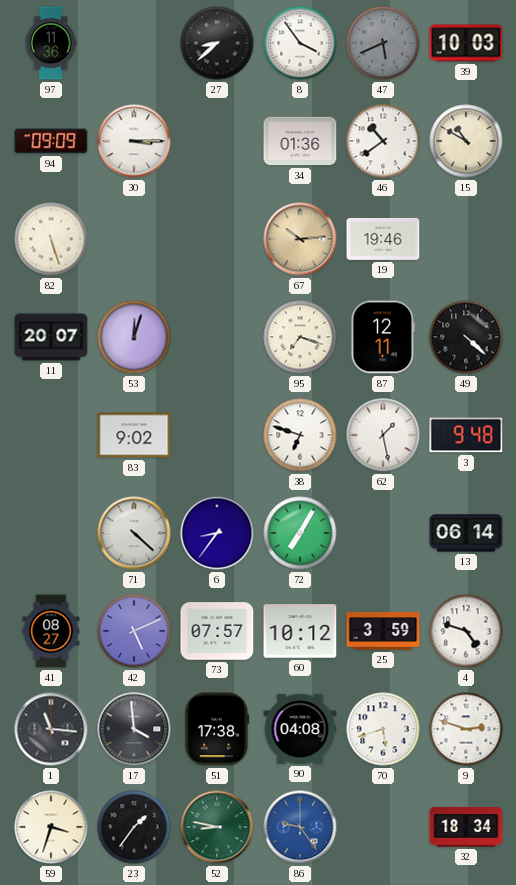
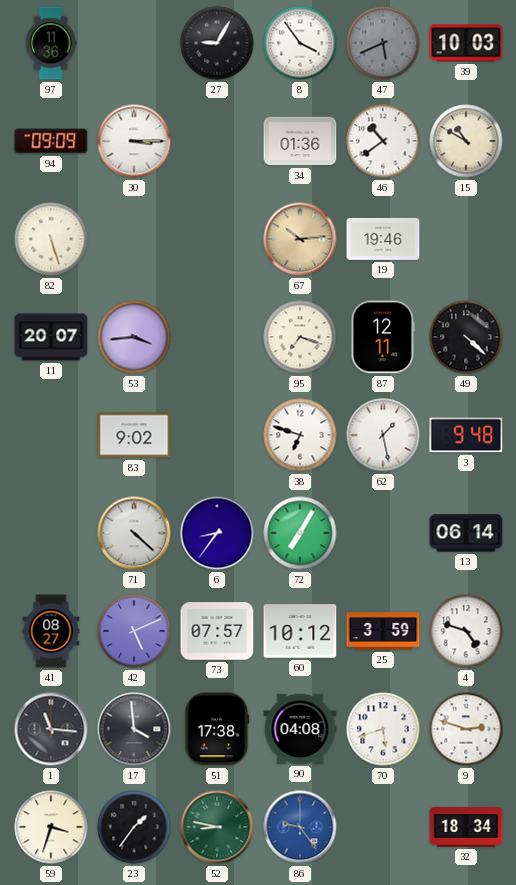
27: 8:38 -> 9:05
53: 12:03 -> 3:44
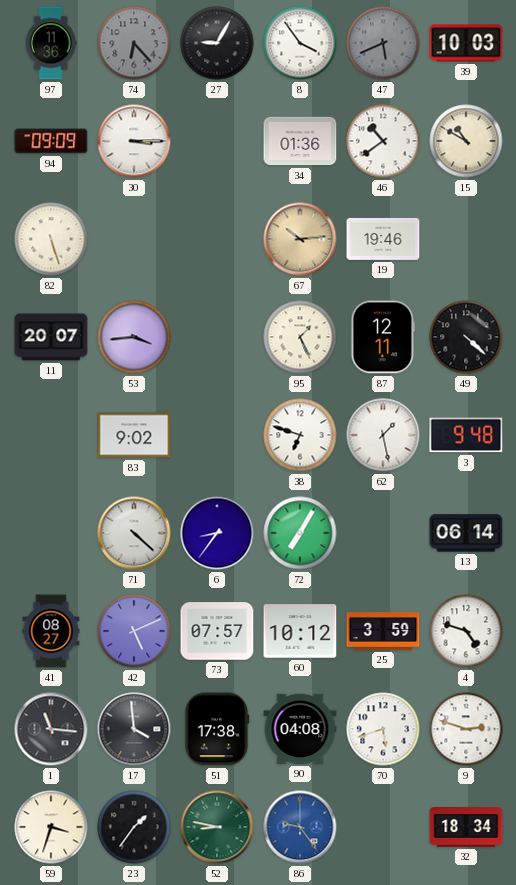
74: none -> 6:23
95: 7:18 -> 1:26
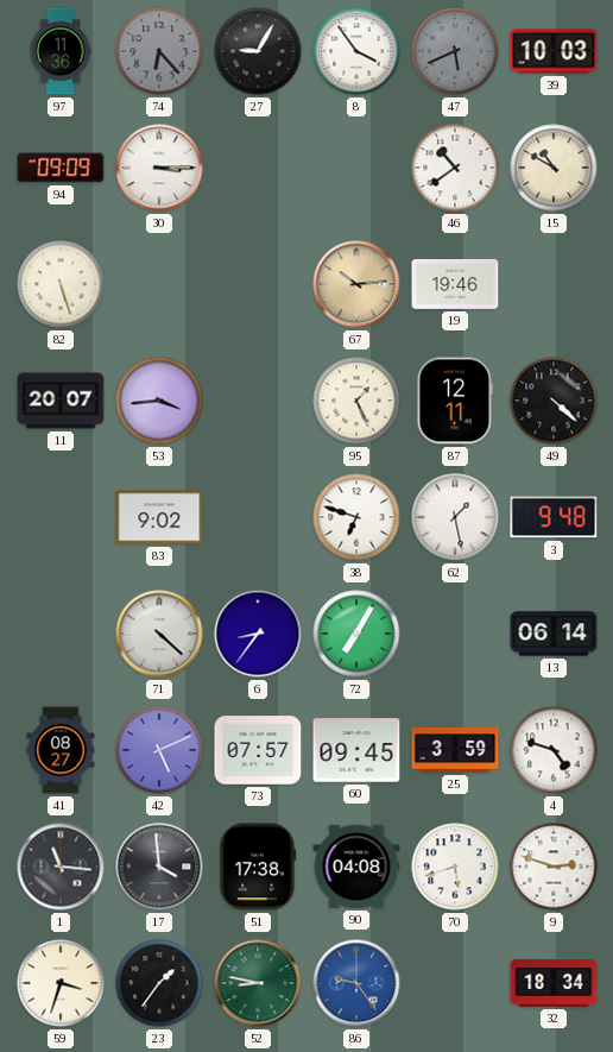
34: 01:36 -> none
60: 10:12 -> 09:45
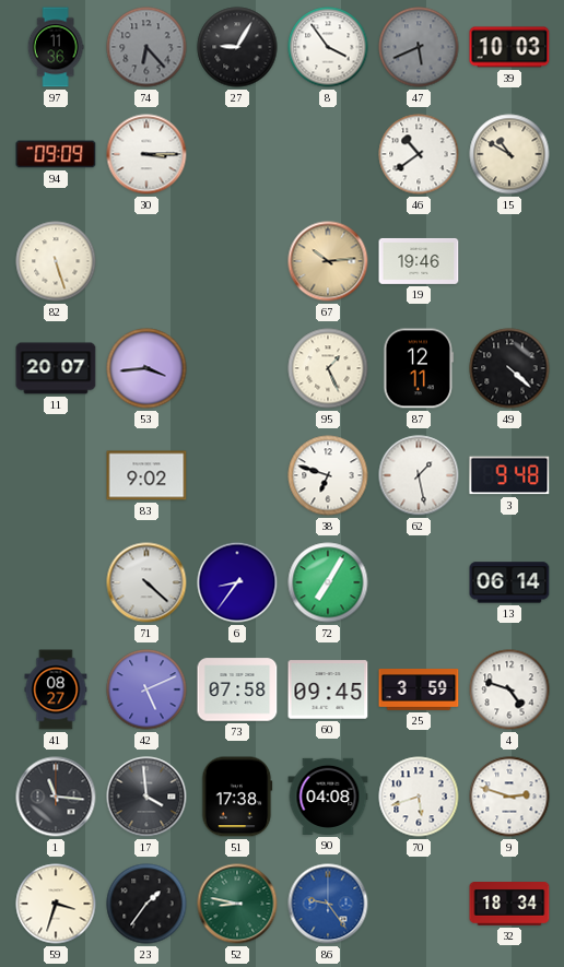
73: 07:57 -> 07:58
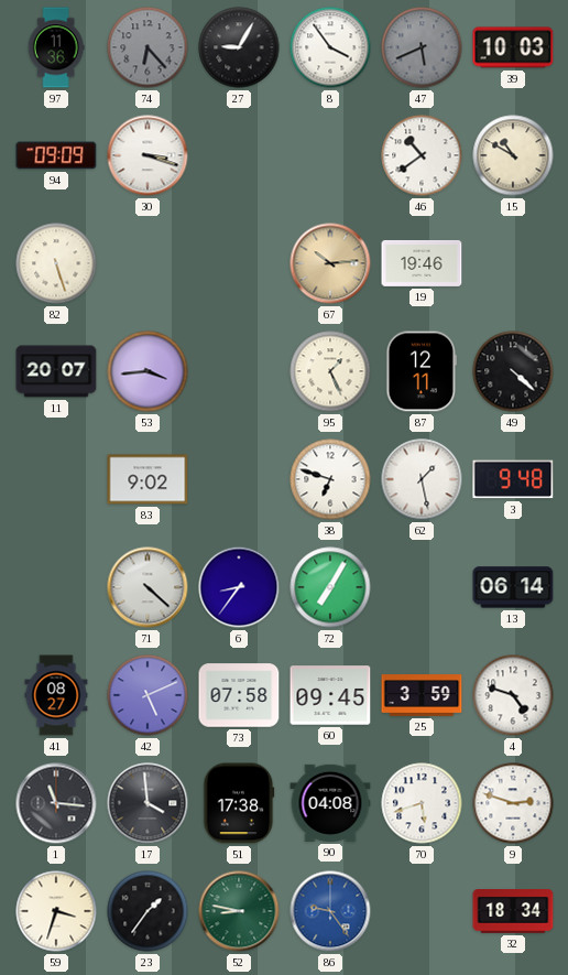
30: 3:15 -> 3:18
